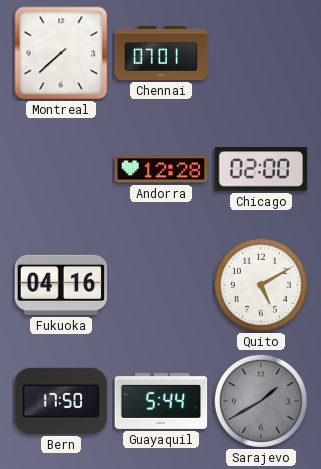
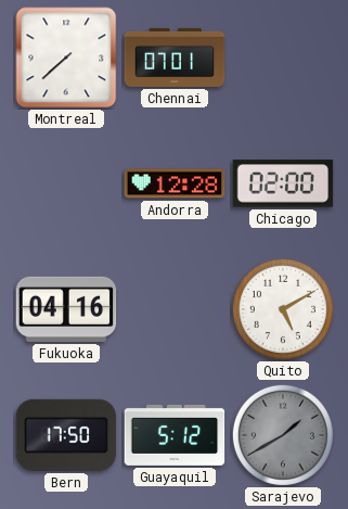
Guayaquil: 5:44 -> 5:12
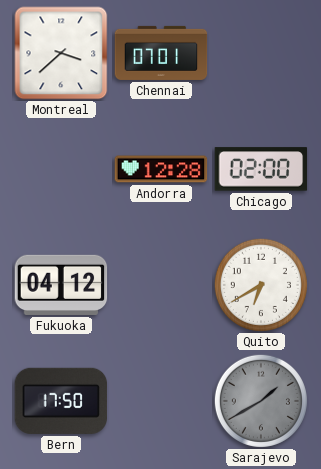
Montreal: 7:38 -> 3:38
Fukuoka: 04:16 -> 04:12
Quito: 5:10 -> 6:40
Guayaquil: 5:12 -> none
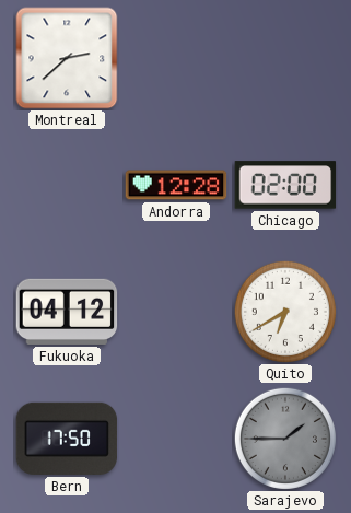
Montreal: 3:38 -> 2:38
Chennai: 07:01 -> none
Sarajevo: 1:40 -> 1:45
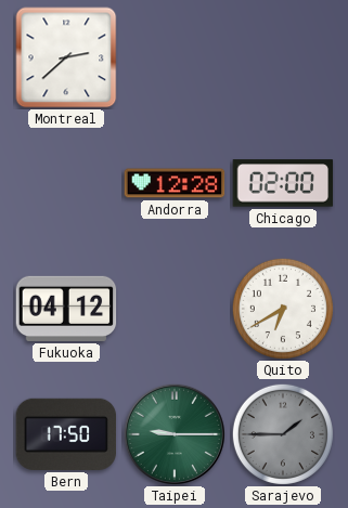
Taipei: none -> 9:15
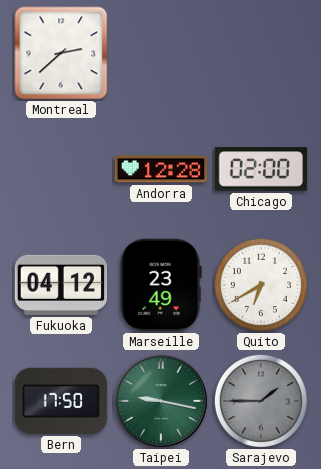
Marseille: none -> 23:49
Taipei: 9:15 -> 9:17
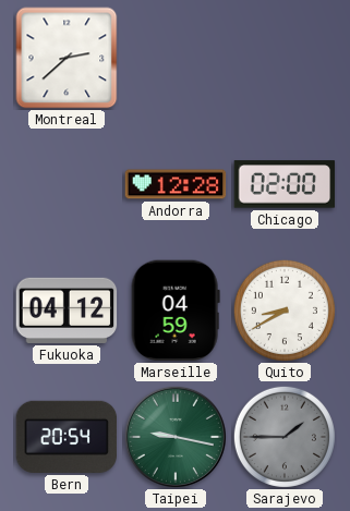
Marseille: 23:49 -> 04:59
Quito: 6:40 -> 8:40
Bern: 17:50 -> 20:54
